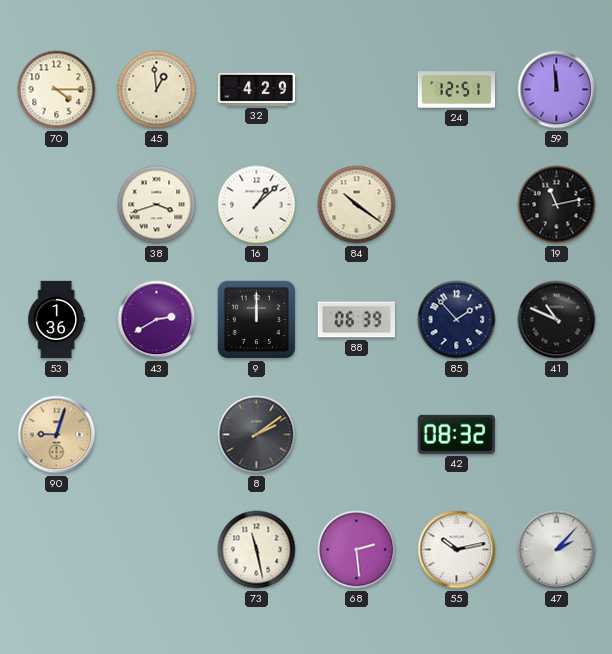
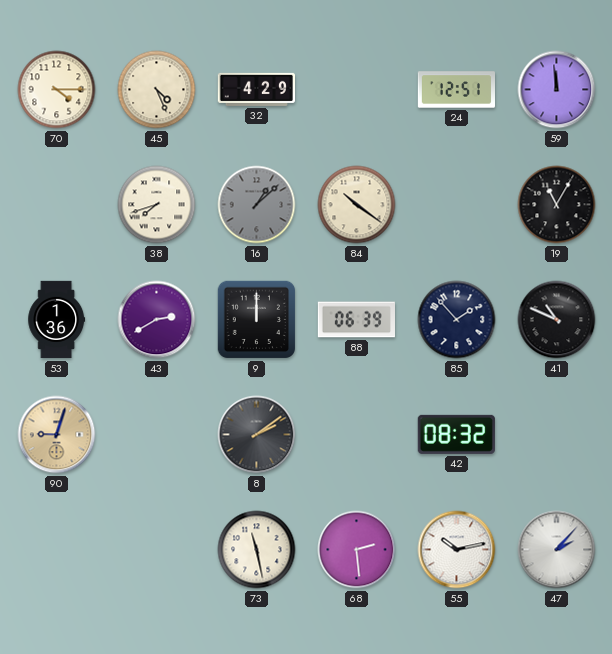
45: 12:59 -> 4:26
38: 3:42 -> 7:42
16 dial: white -> grey
19: 11:13 -> 11:05
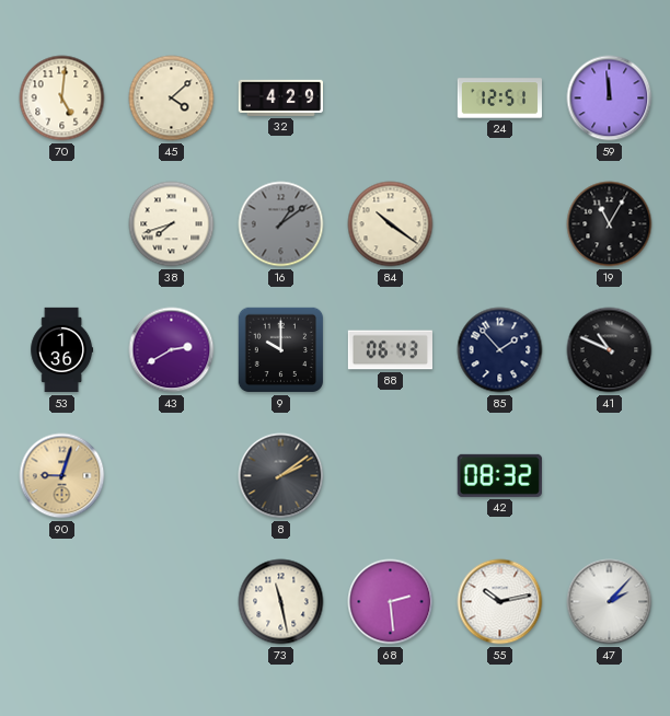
70: 4:15 -> 5:01
45: 4:26 -> 4:08
16: 1:08 -> 1:09
9: 12:00 -> 10:00
88: 06:39 -> 06:43
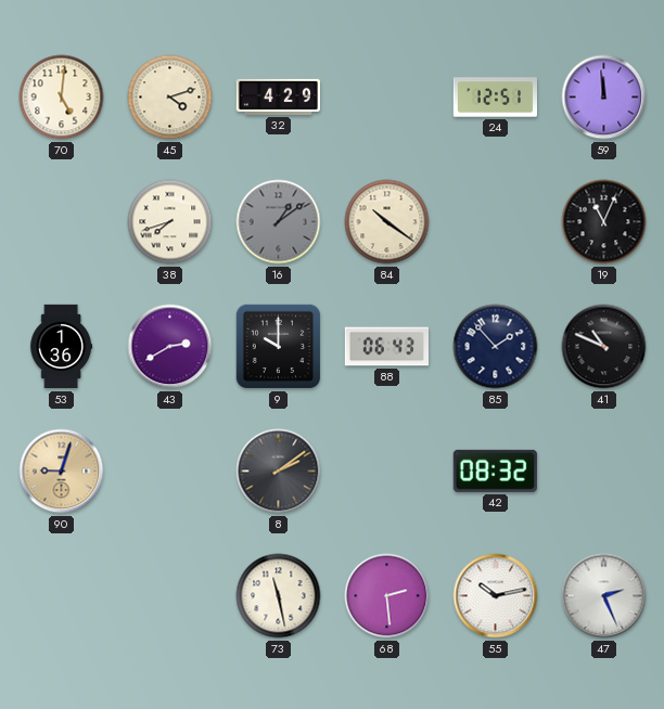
45: 4:08 -> 4:12
19: 11:05 -> 11:04
47: 2:07 -> 2:26
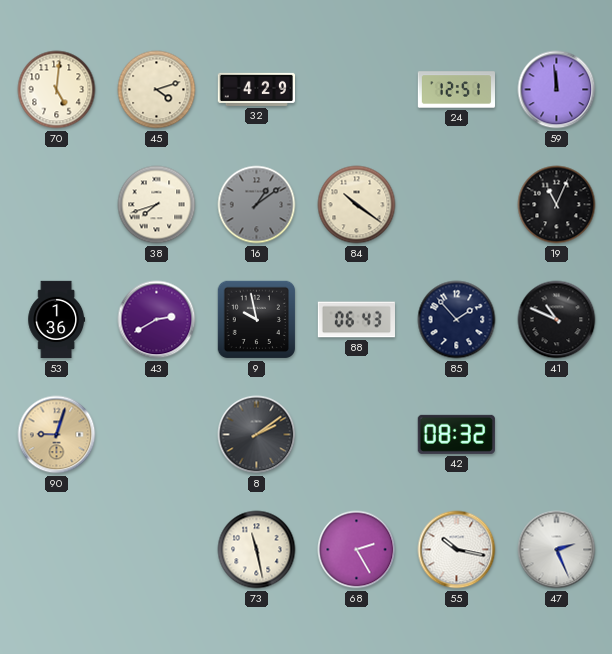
9: 10:00 -> 9:58
68: 2:29 -> 2:25
55: 10:13 -> 10:17
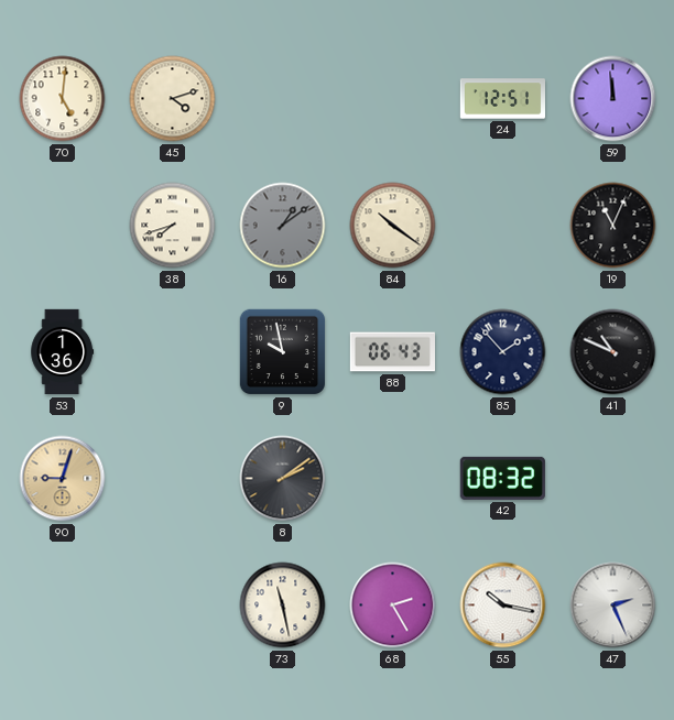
32: 4:29 -> none
43: 2:40 -> none
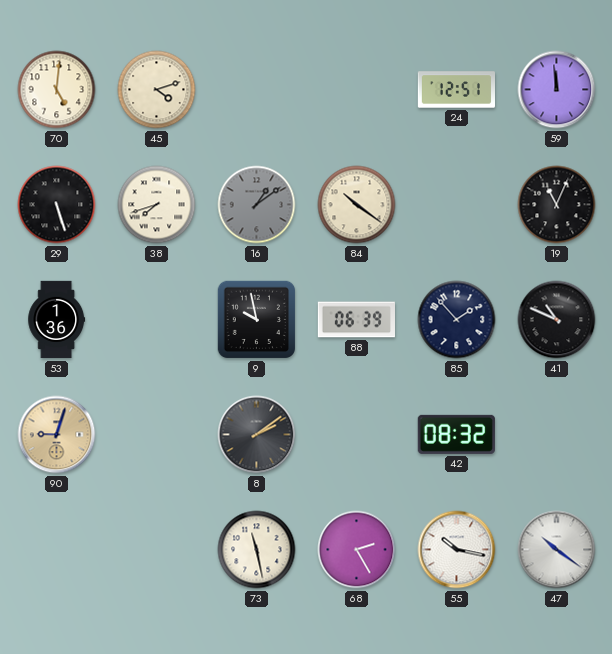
29: none -> 5:27
88: 06:43 -> 06:39
47: 2:26 -> 10:21
